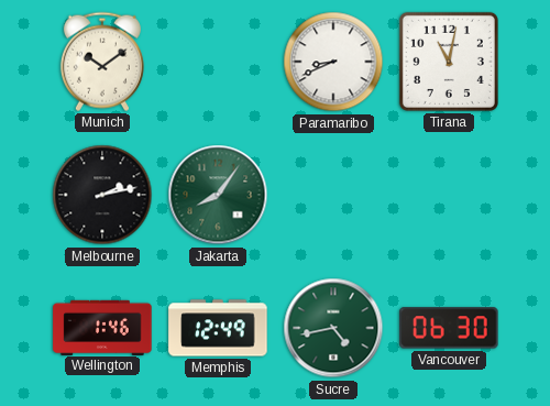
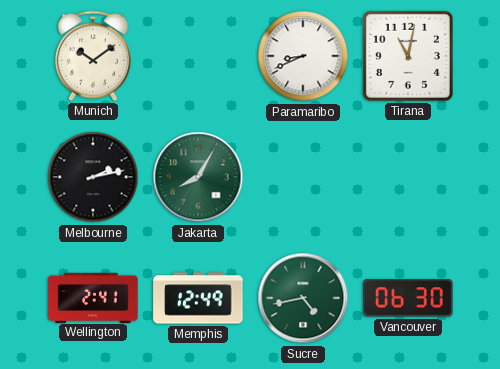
Jakarta: 8:06 -> 8:05
Wellington: 1:46 -> 2:41
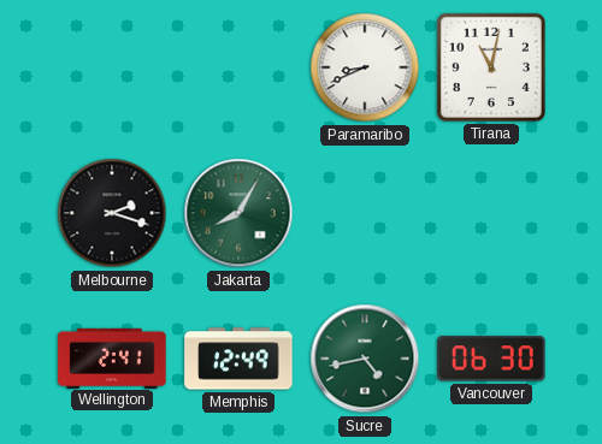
Munich: 10:09 -> none
Melbourne: 2:13 -> 2:18
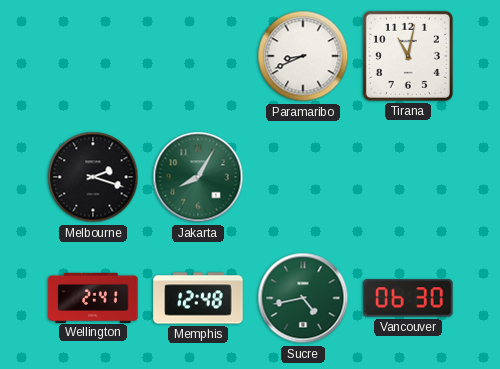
Memphis: 12:49 -> 12:48
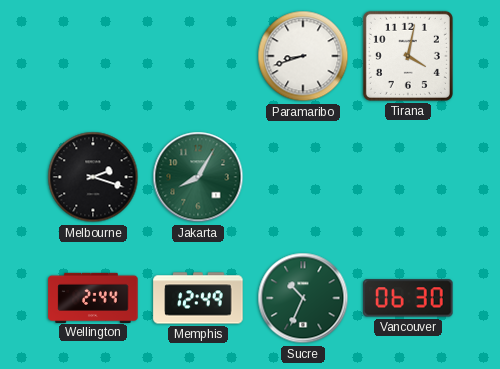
Paramaribo: 8:41 -> 8:42
Tirana: 11:02 -> 4:02
Wellington: 2:41 -> 2:44
Memphis: 12:48 -> 12:49
Sucre: 4:43 -> 10:34
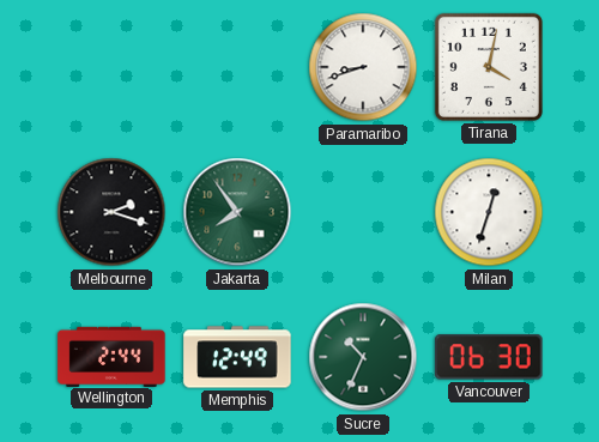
Jakarta: 8:05 -> 7:54
Milan: none -> 12:33
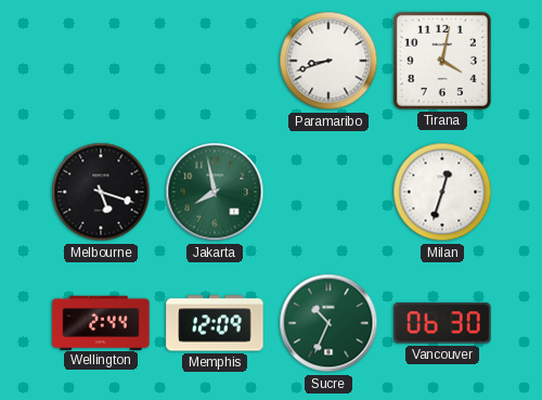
Melbourne: 2:18 -> 5:18
Jakarta: 7:54 -> 7:58
Memphis: 12:49 -> 12:09
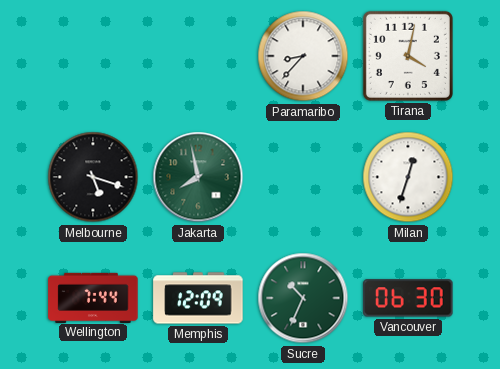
Paramaribo: 8:42 -> 8:37
Wellington: 2:44 -> 7:44
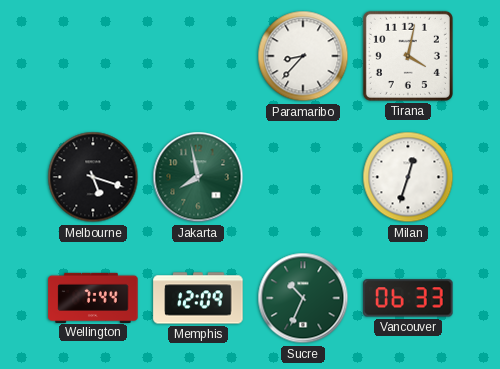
Vancouver: 06:30 -> 06:33
